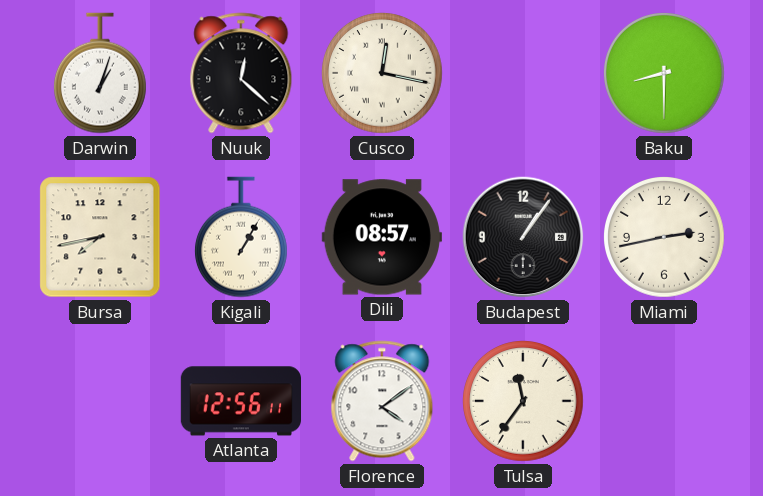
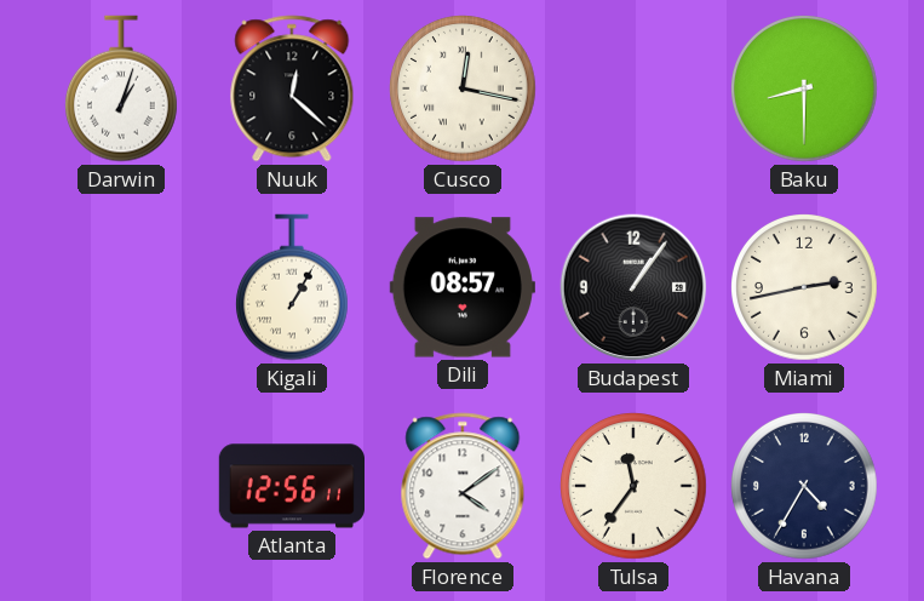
Bursa: 7:43 -> none
Havana: none -> 4:35
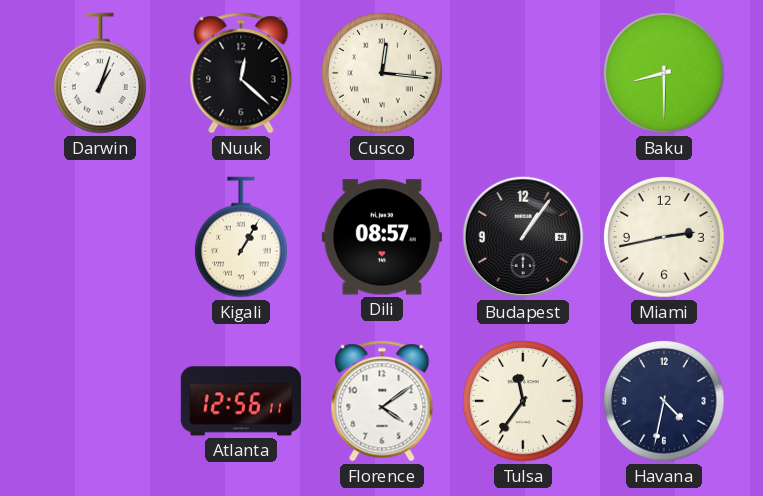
Cusco: 12:17 -> 12:16
Havana: 4:35 -> 4:32
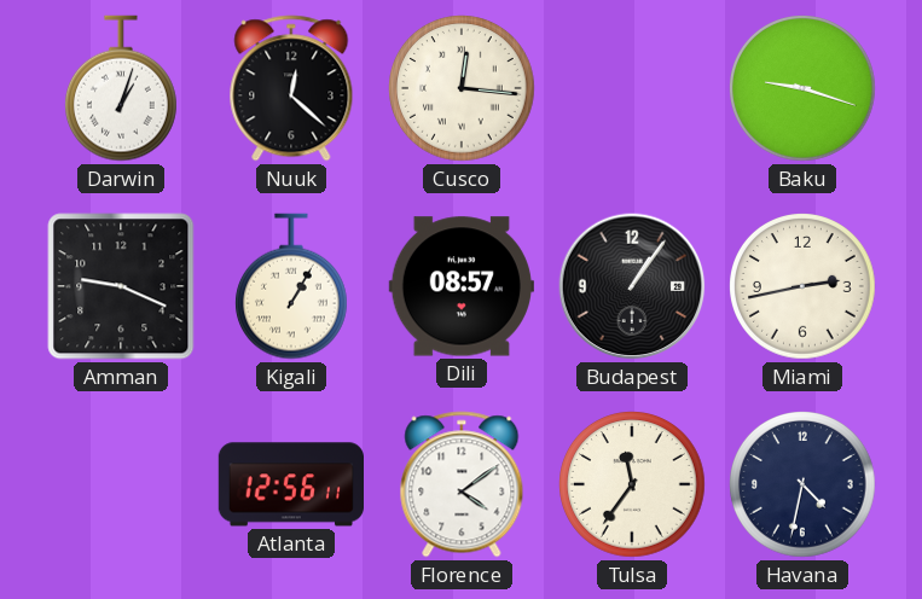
Baku: 8:30 -> 9:18
Amman: none -> 9:19
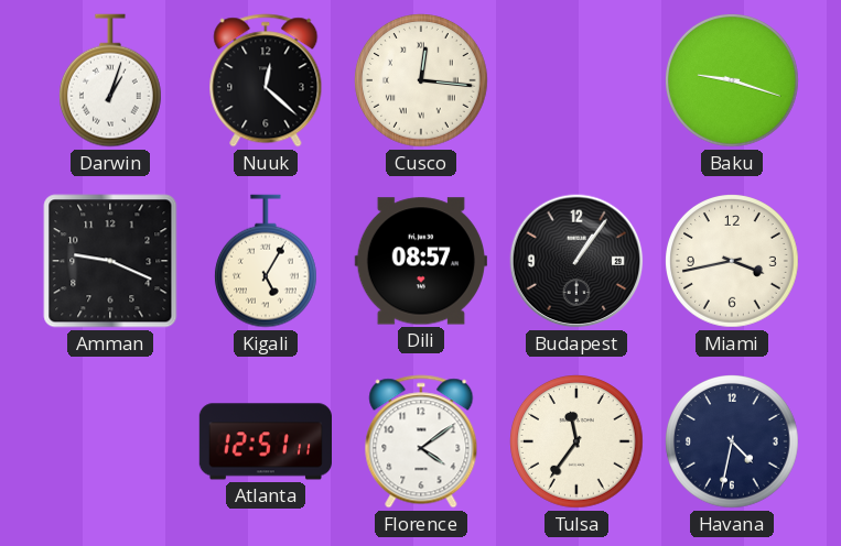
Kigali: 1:05 -> 5:05
Miami: 2:43 -> 3:43
Atlanta: 12:56 -> 12:51
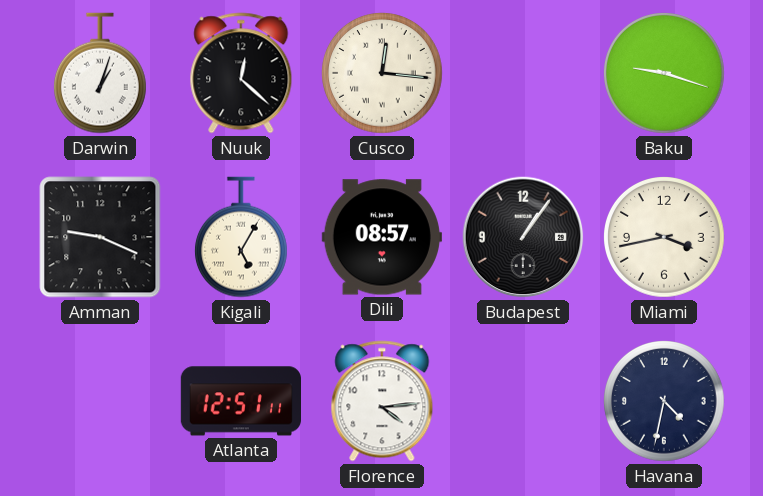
Florence: 4:09 -> 4:14
Tulsa: 11:36 -> none
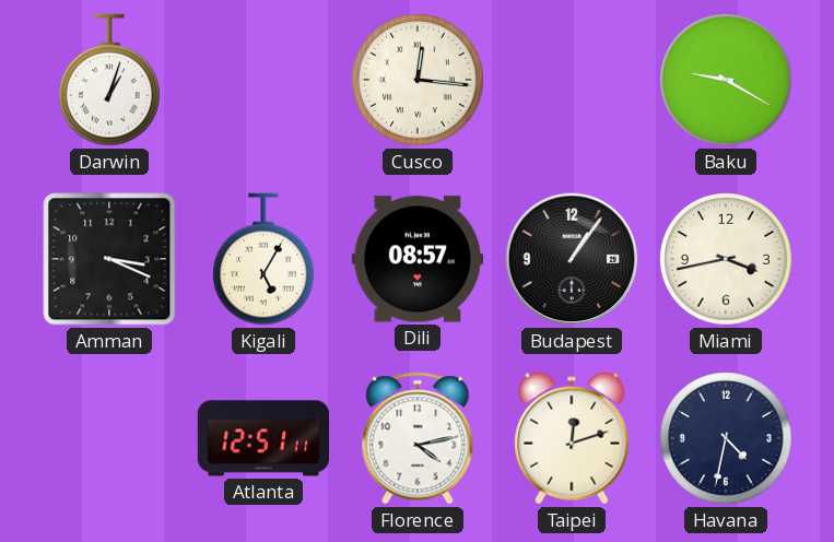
Nuuk: 12:22 -> none
Baku: 9:18 -> 9:20
Amman: 9:19 -> 3:19
Florence: 4:14 -> 4:13
Taipei: none -> 12:12
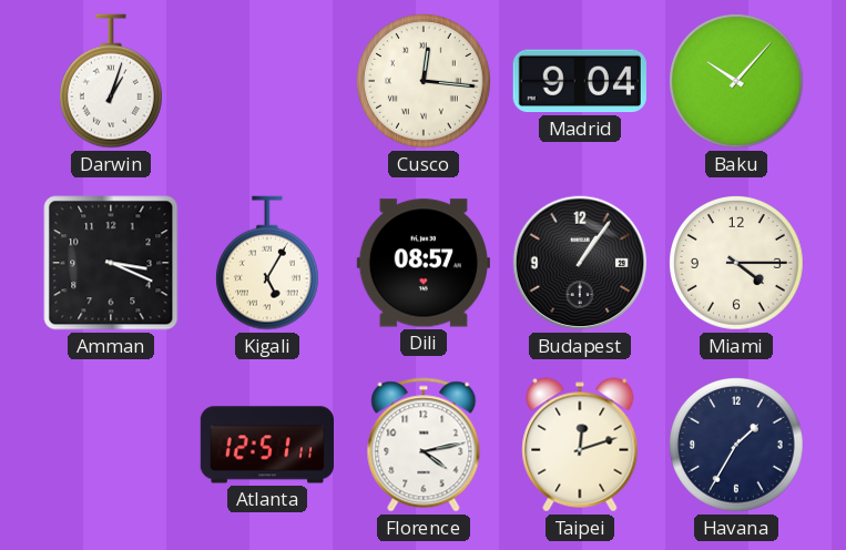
Madrid: none -> 9:04
Baku: 9:20 -> 10:07
Miami: 3:43 -> 4:15
Havana: 4:32 -> 1:35
